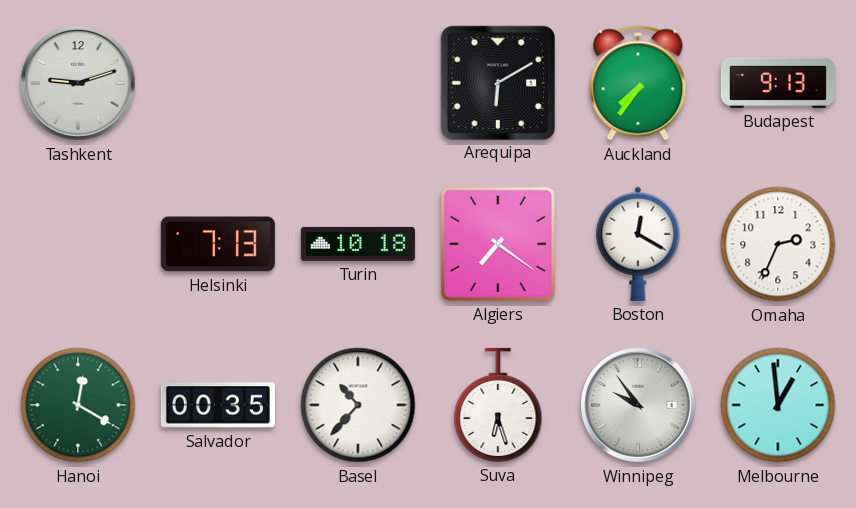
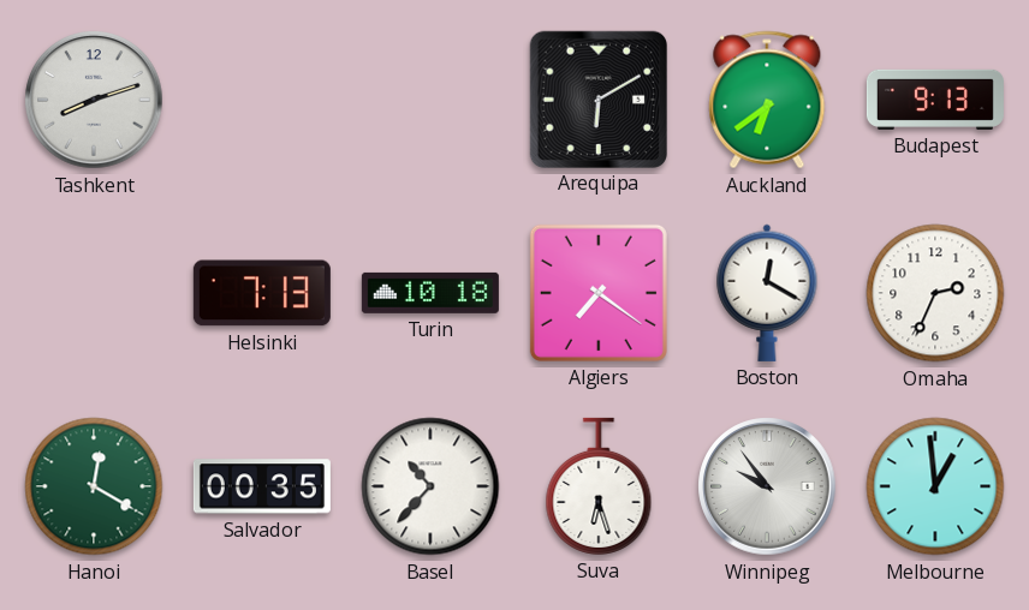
Tashkent: 9:12 -> 8:12
Auckland: 7:36 -> 6:39
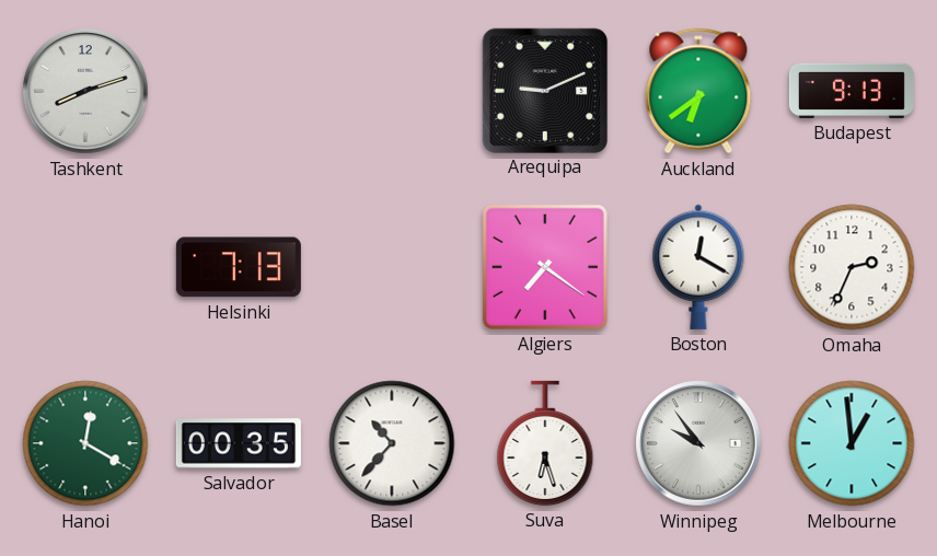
Arequipa: 6:10 -> 9:11
Turin: 10:18 -> none
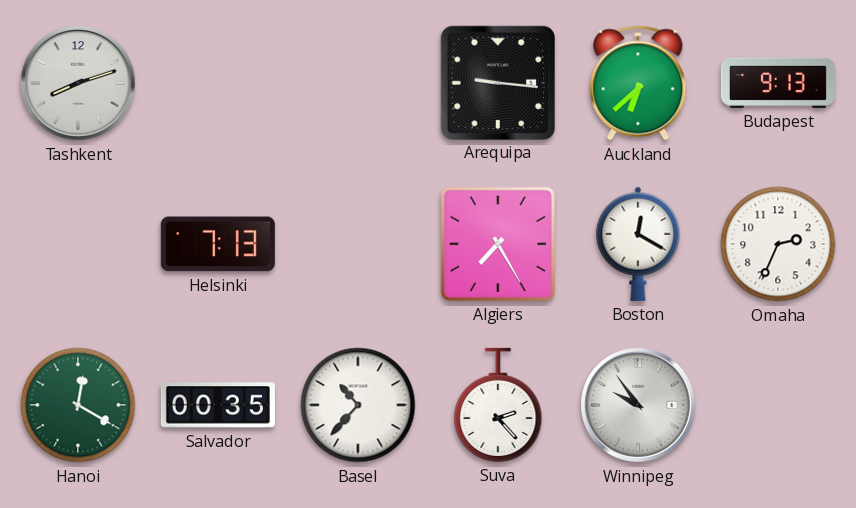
Arequipa: 9:11 -> 9:16
Auckland: 6:39 -> 6:38
Algiers: 7:21 -> 7:25
Suva: 6:27 -> 2:23
Melbourne: 12:59 -> none
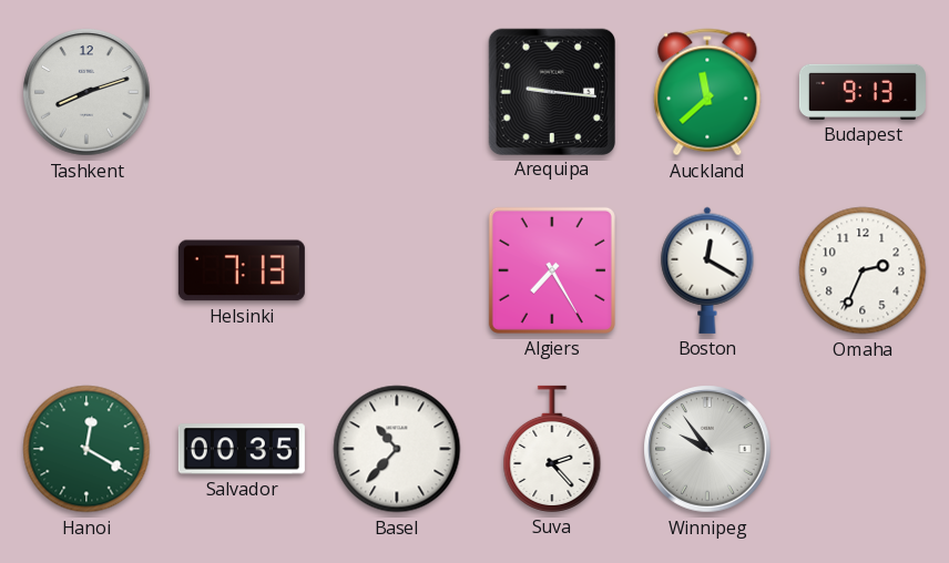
Auckland: 6:38 -> 11:38
